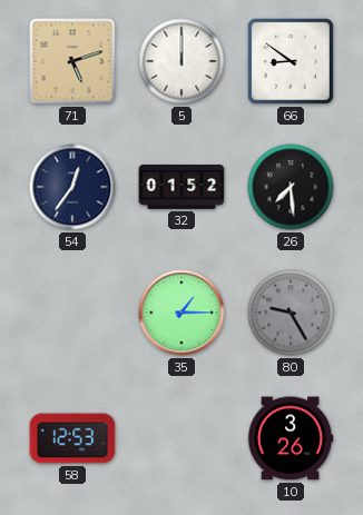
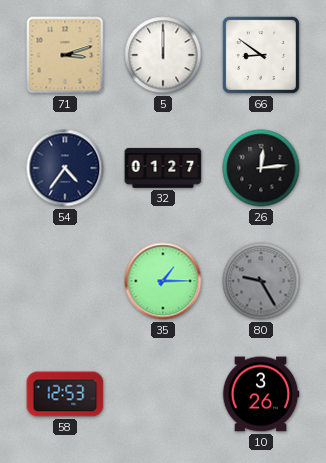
71: 5:12 -> 3:12
54: 12:36 -> 4:36
32: 01:52 -> 01:27
26: 7:29 -> 12:14
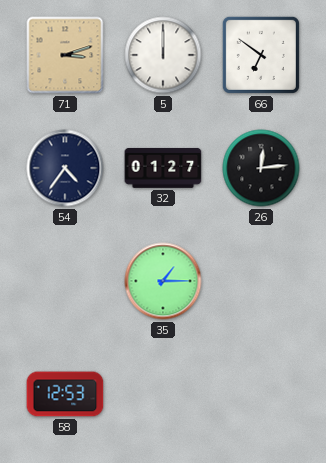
66: 8:51 -> 6:51
80: 9:25 -> none
10: 3:26 -> none
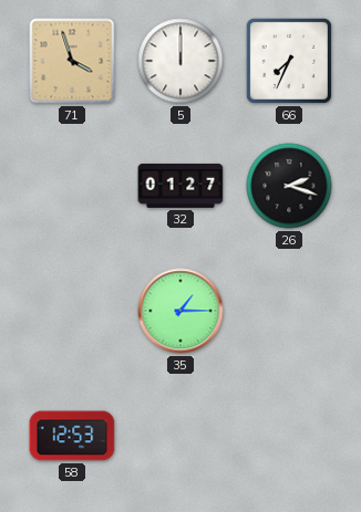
71: 3:12 -> 3:57
66: 6:51 -> 7:34
54: 4:36 -> none
26: 12:14 -> 2:18
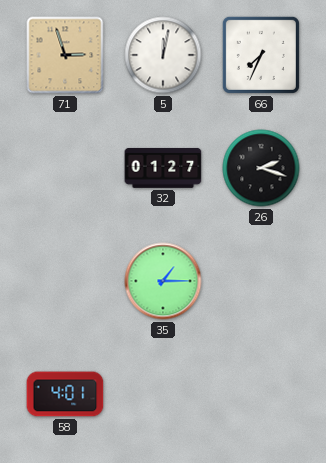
71: 3:57 -> 2:57
5: 12:00 -> 12:02
58: 12:53 -> 4:01
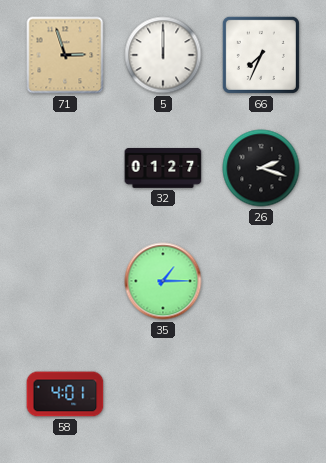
5: 12:02 -> 12:00
